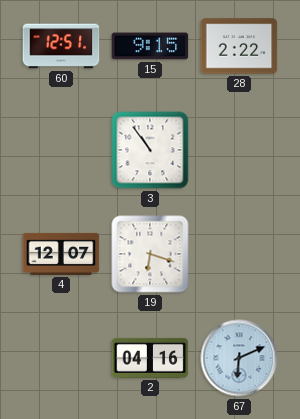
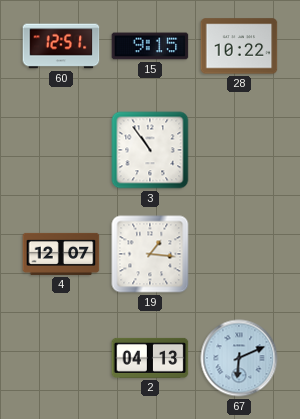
28: 2:22 -> 10:22
19: 6:18 -> 1:16
2: 04:16 -> 04:13
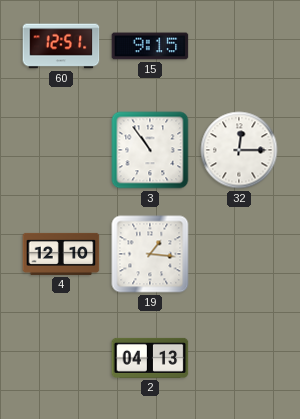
28: 10:22 -> none
32: none -> 12:15
4: 12:07 -> 12:10
67: 6:11 -> none
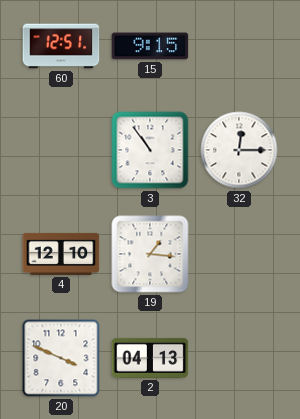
20: none -> 3:49
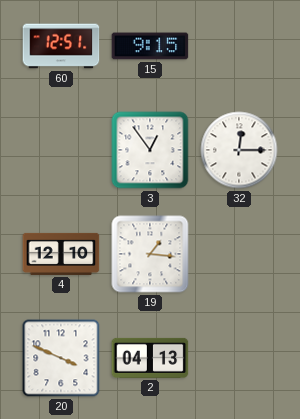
3: 10:54 -> 12:54
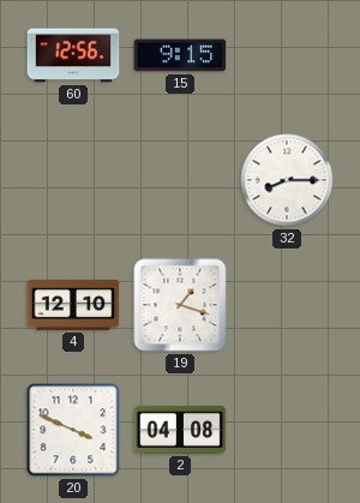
60: 12:51 -> 12:56
3: 12:54 -> none
32: 12:15 -> 8:15
19: 1:16 -> 1:18
2: 04:13 -> 04:08
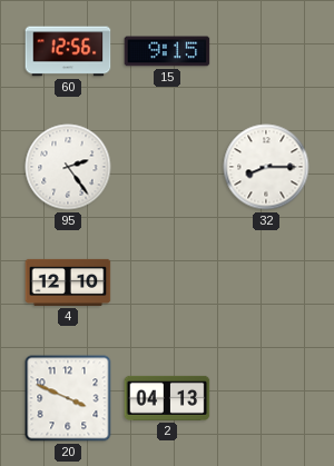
95: none -> 2:24
19: 1:18 -> none
2: 04:08 -> 04:13
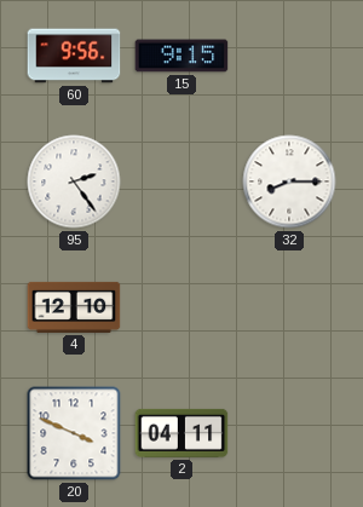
60: 12:56 -> 9:56
2: 04:13 -> 04:11
